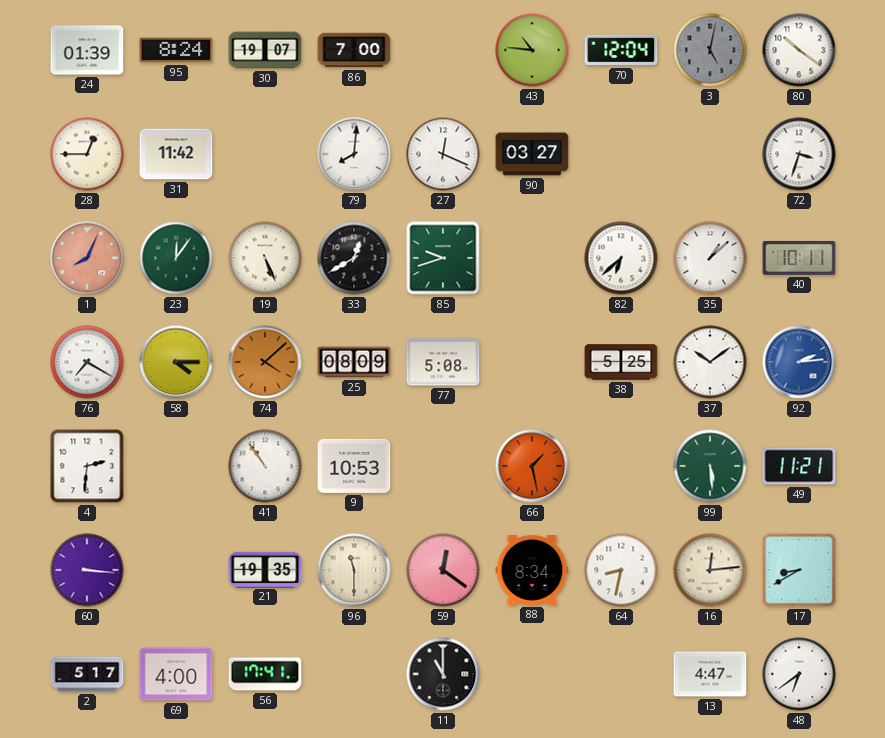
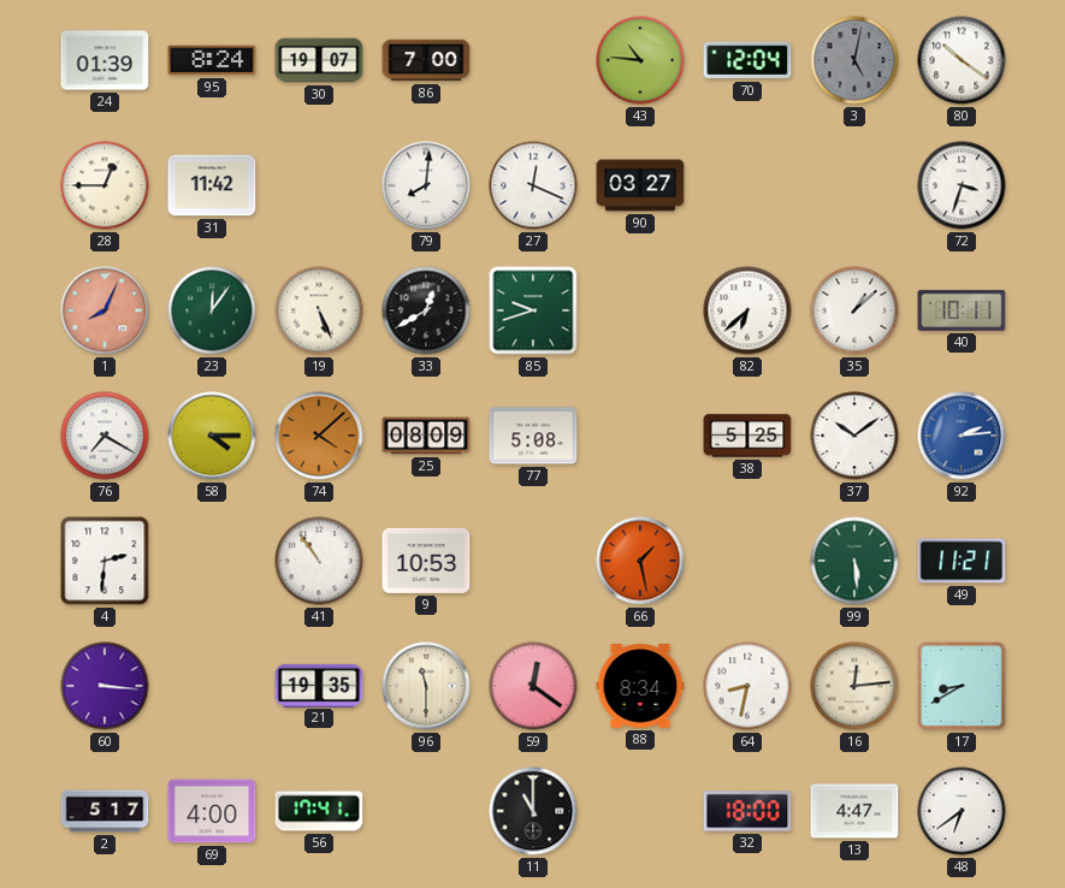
32: none -> 18:00
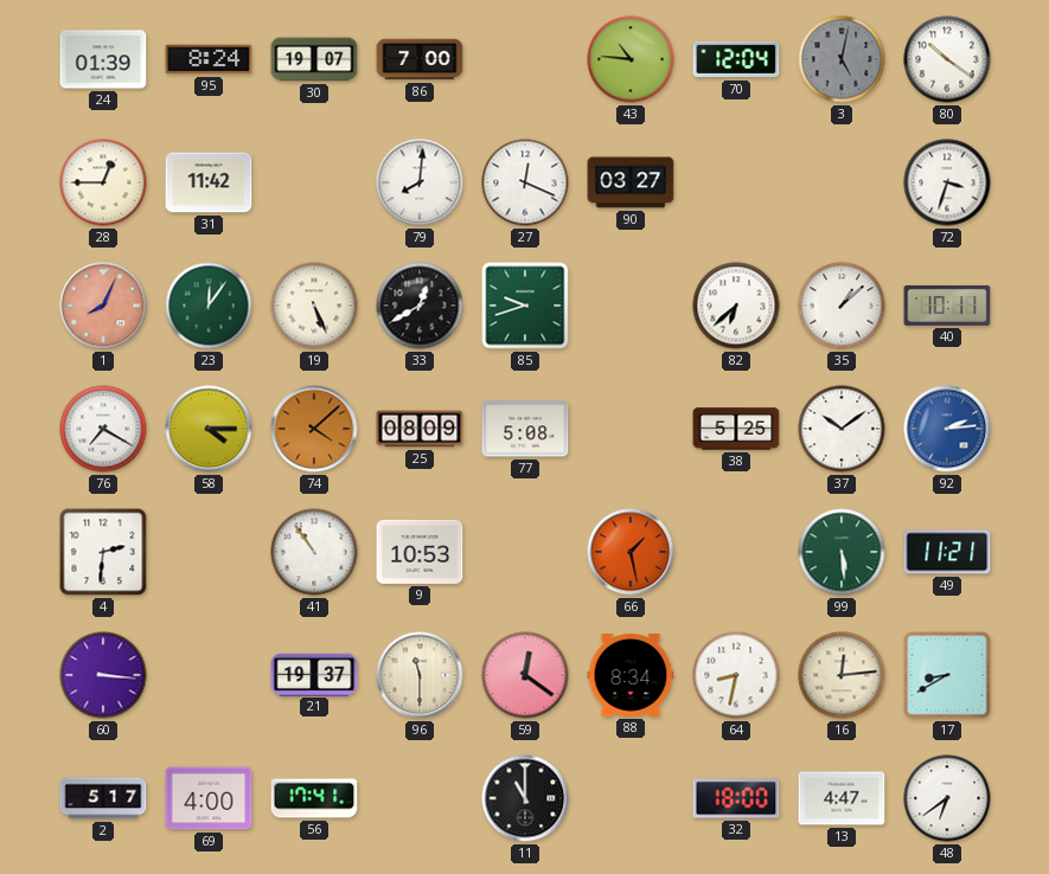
21: 19:35 -> 19:37
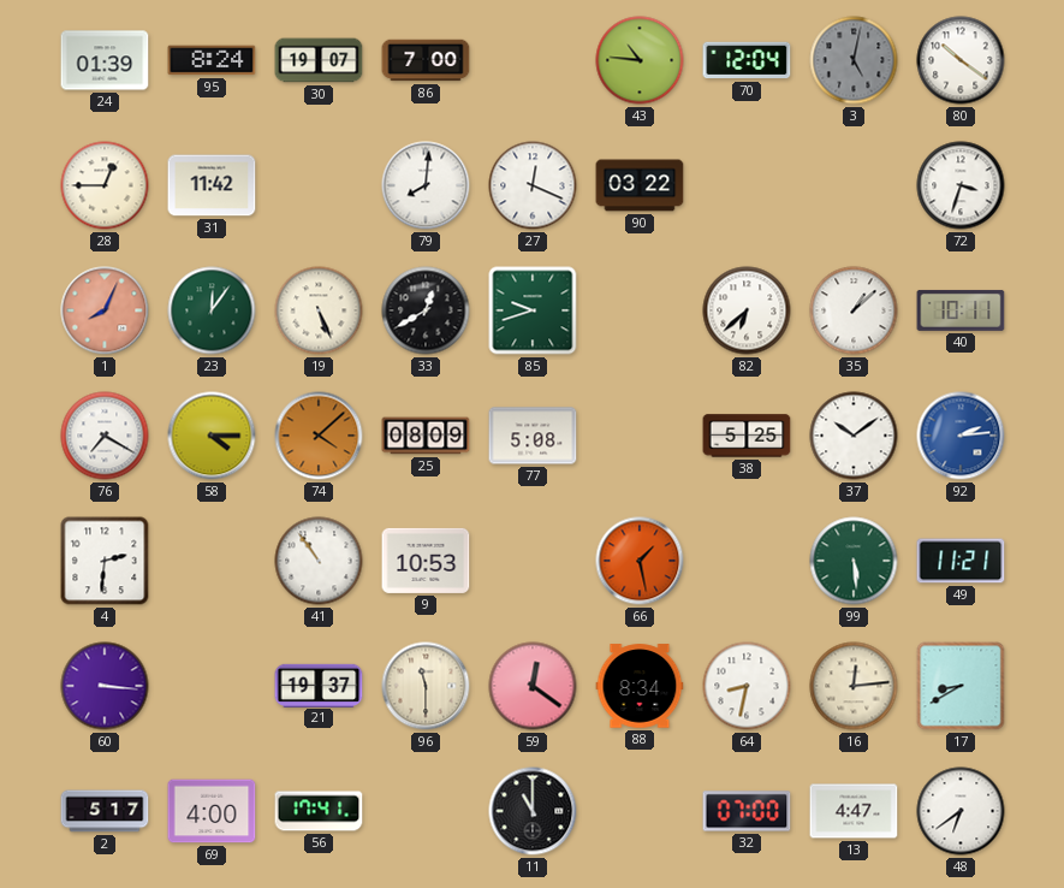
90: 03:27 -> 03:22
32: 18:00 -> 07:00
